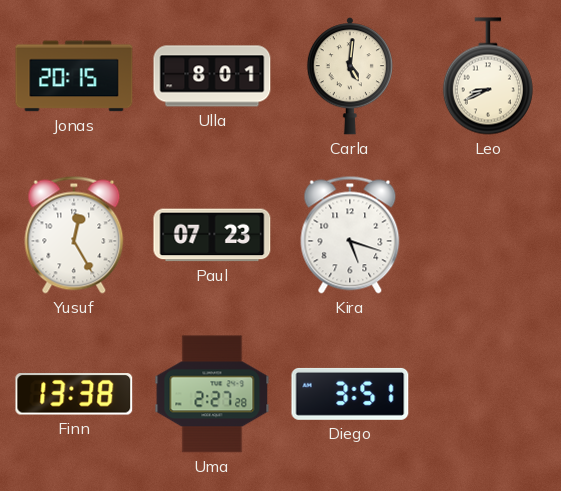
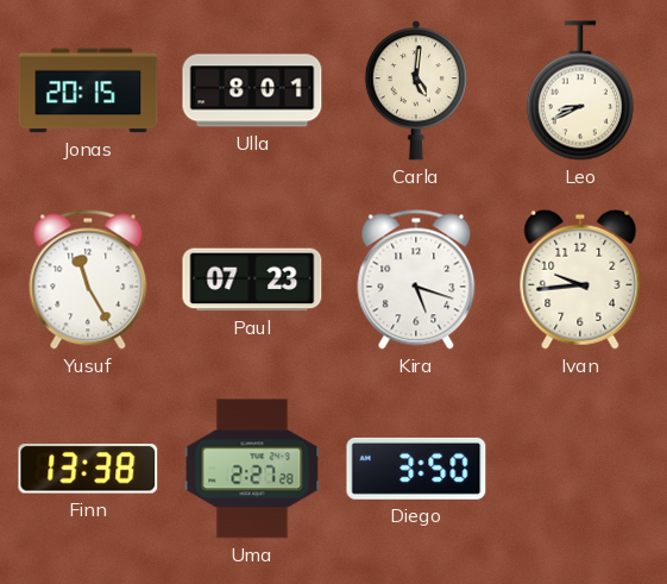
Yusuf: 12:25 -> 11:25
Ivan: none -> 9:44
Diego: 3:51 -> 3:50
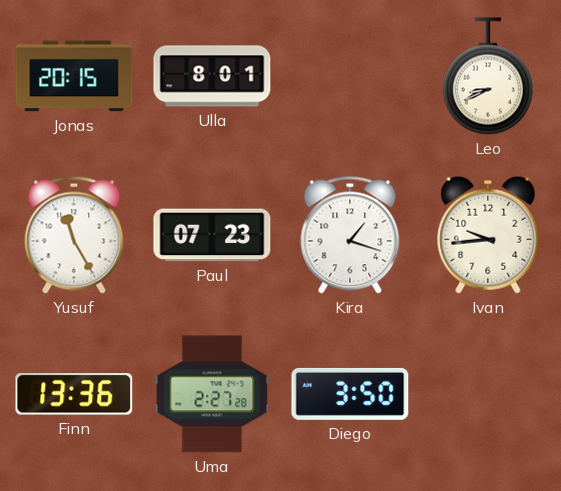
Carla: 5:01 -> none
Kira: 5:18 -> 1:18
Finn: 13:38 -> 13:36
